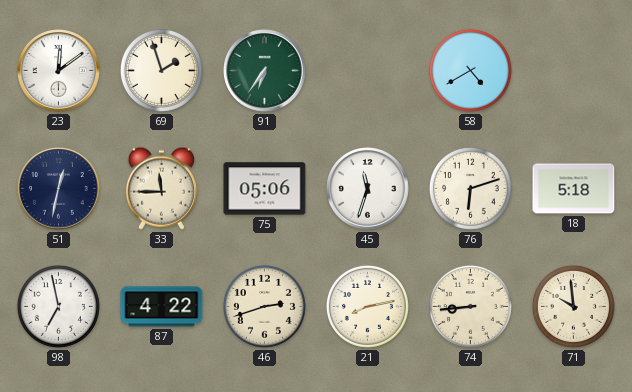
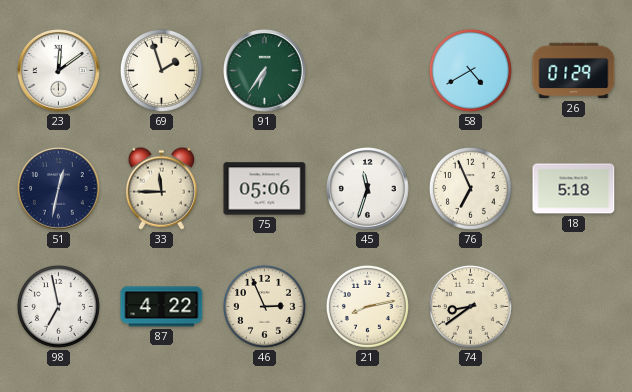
26: none -> 01:29
76: 6:12 -> 6:56
46: 2:42 -> 2:56
74: 8:44 -> 8:39
71: 9:59 -> none
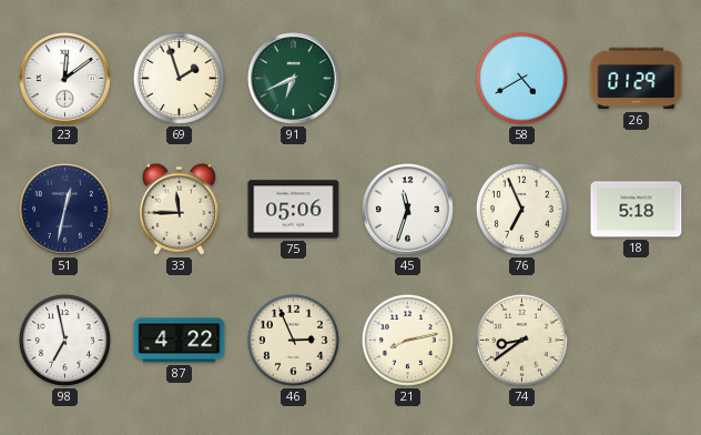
91: 6:36 -> 6:41
